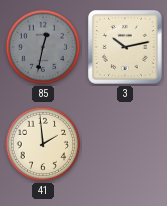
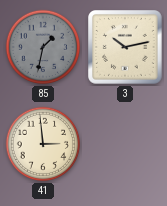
85: 12:32 -> 1:32
41: 1:59 -> 2:59
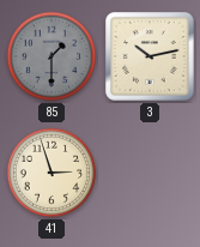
85: 1:32 -> 1:30
41: 2:59 -> 2:57
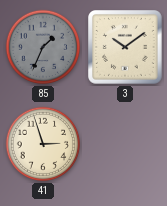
85: 1:30 -> 1:34
3: 10:13 -> 10:09
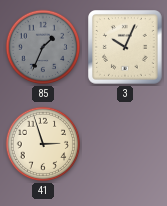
3: 10:09 -> 10:04
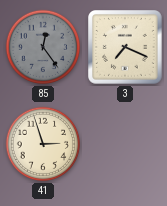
85: 1:34 -> 12:24
3: 10:04 -> 7:19
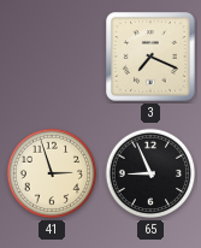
85: 12:24 -> none
65: none -> 8:56
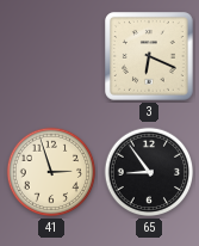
3: 7:19 -> 6:19
65: 8:56 -> 8:54
